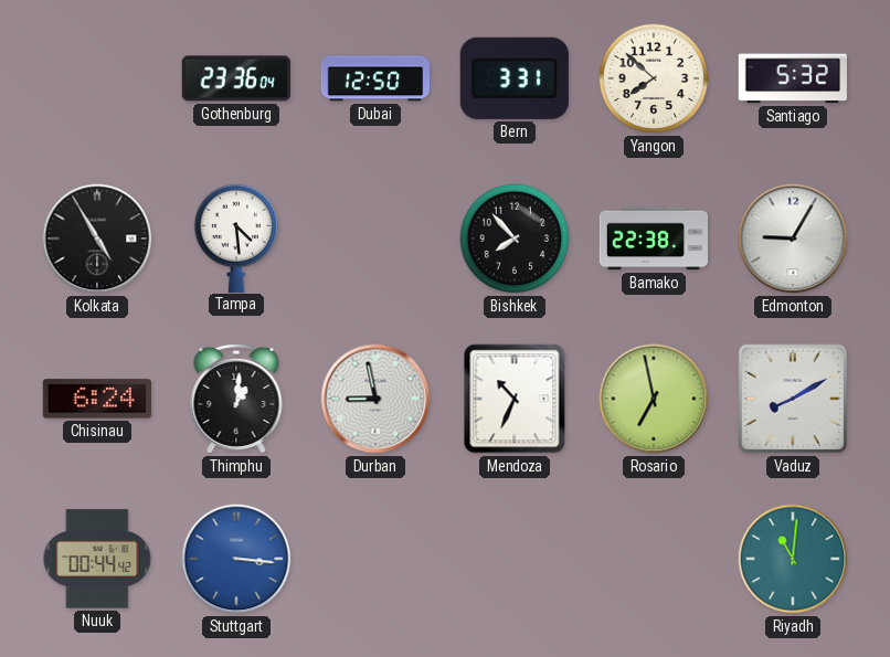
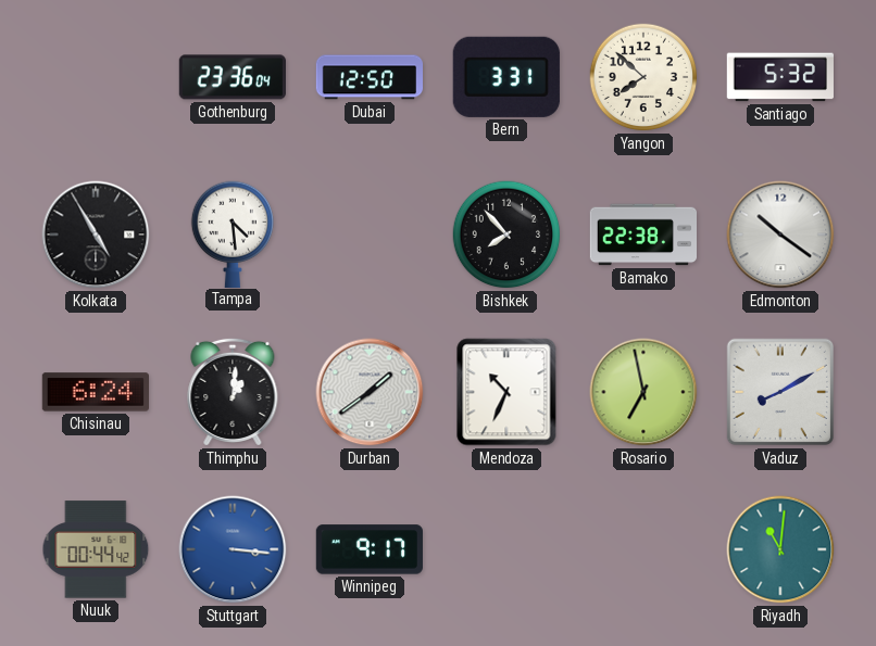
Edmonton: 9:05 -> 10:21
Durban: 8:58 -> 1:39
Winnipeg: none -> 9:17
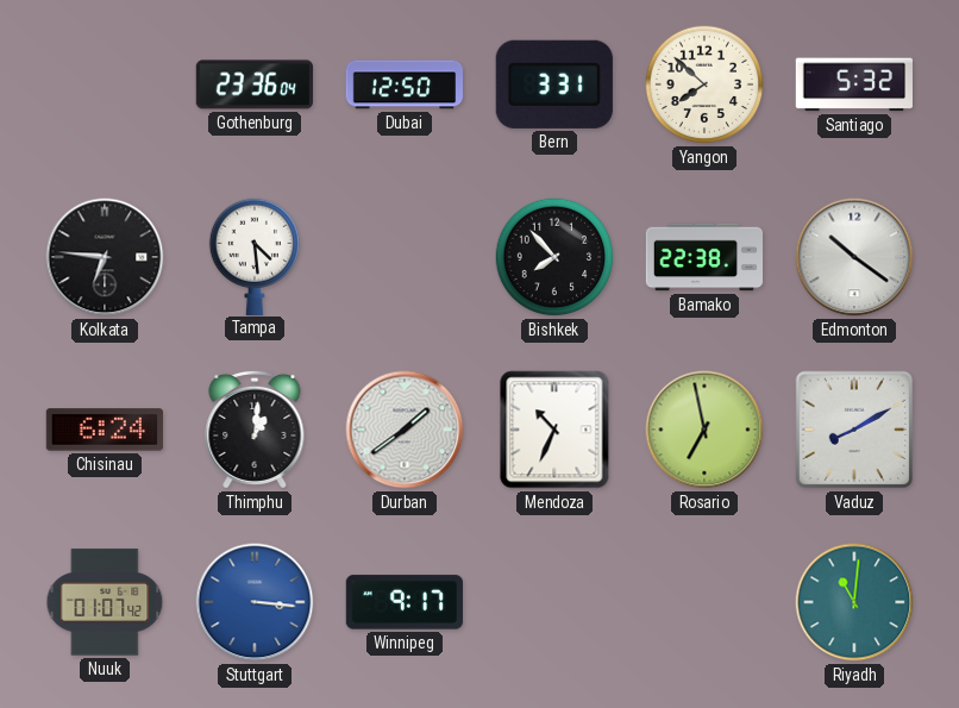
Kolkata: 4:55 -> 6:46
Nuuk: 00:44 -> 01:07
